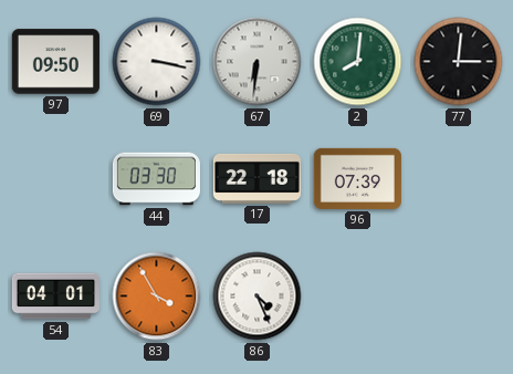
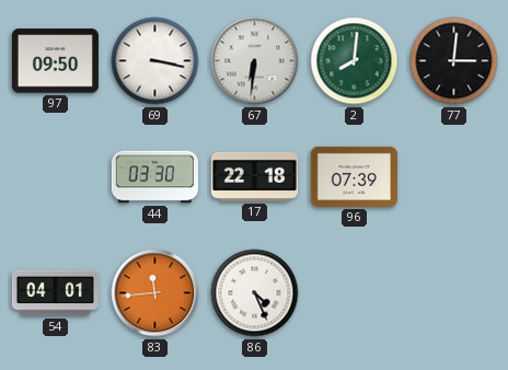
83: 3:55 -> 11:44
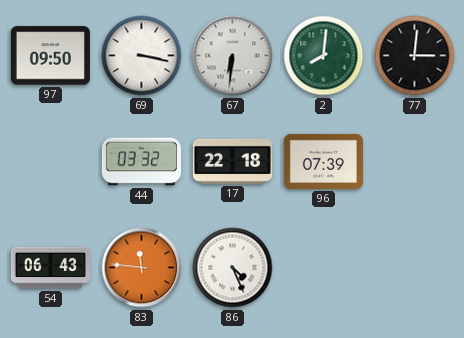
44: 03:30 -> 03:32
54: 04:01 -> 06:43
83: 11:44 -> 11:46
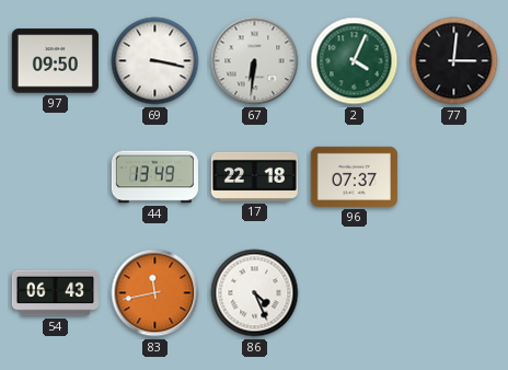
2: 8:01 -> 4:04
44: 03:32 -> 13:49
96: 07:39 -> 07:37
83: 11:46 -> 11:43
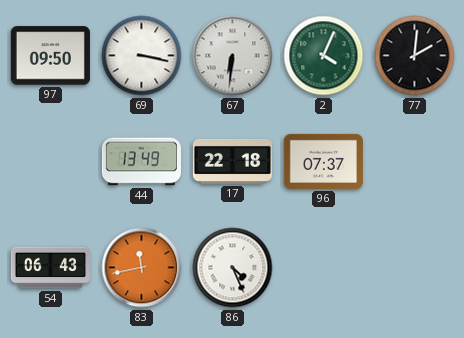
77: 3:01 -> 2:01
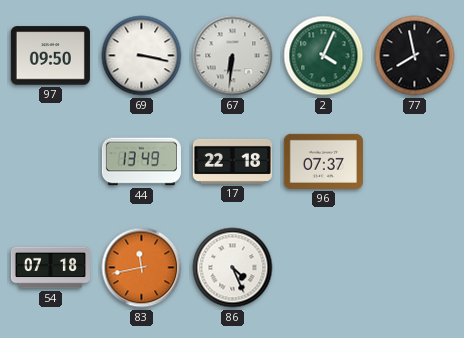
77: 2:01 -> 7:58
54: 06:43 -> 07:18
